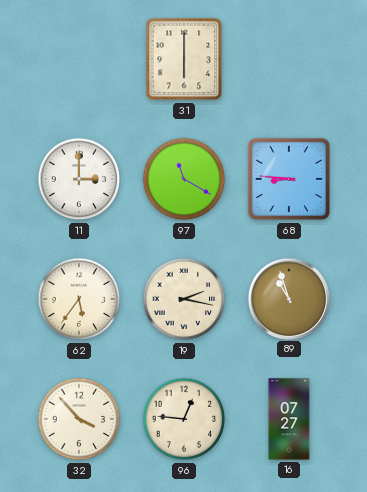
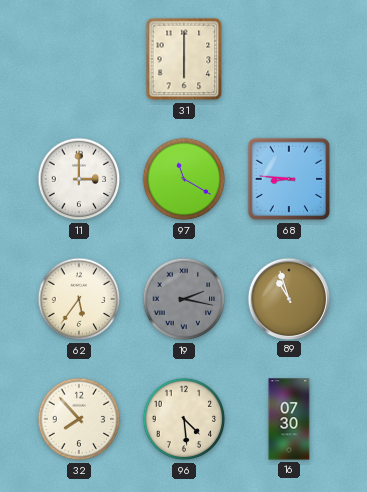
19 dial: cream -> grey
32: 3:53 -> 7:53
96: 12:46 -> 4:29
16: 07:27 -> 07:30
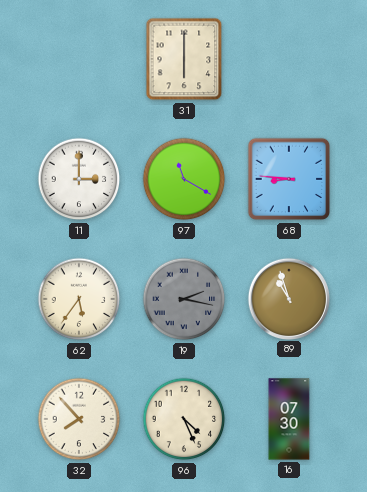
96: 4:29 -> 4:26
